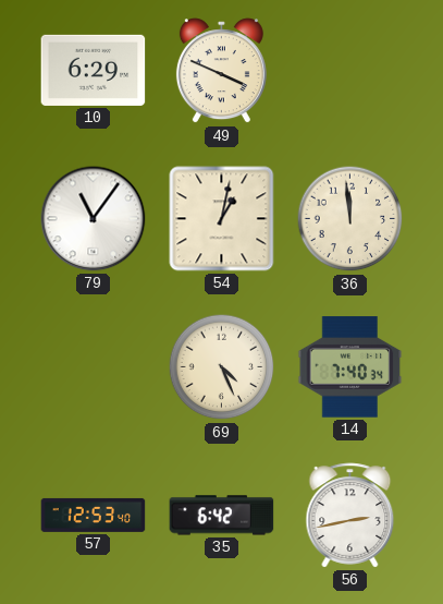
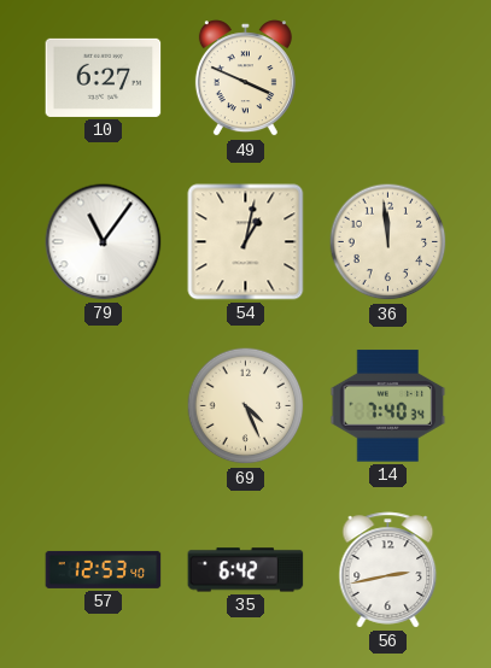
10: 6:29 -> 6:27
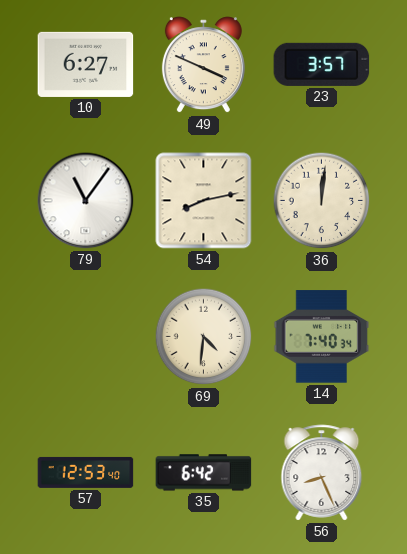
23: none -> 3:57
54: 1:02 -> 8:13
36: 11:59 -> 12:01
69: 4:26 -> 4:31
56: 2:43 -> 8:26
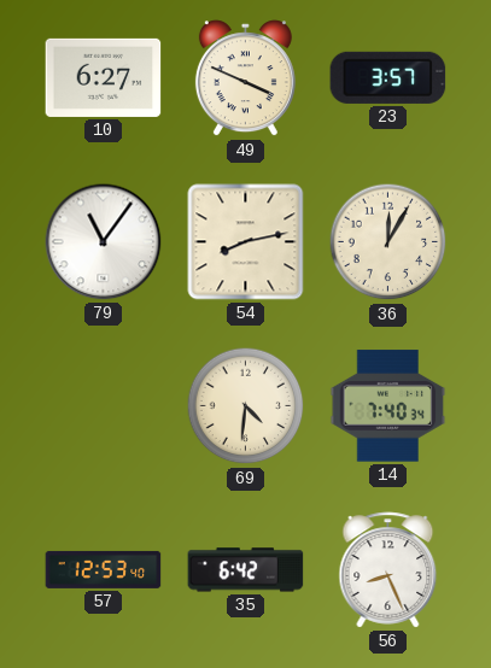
36: 12:01 -> 12:05
